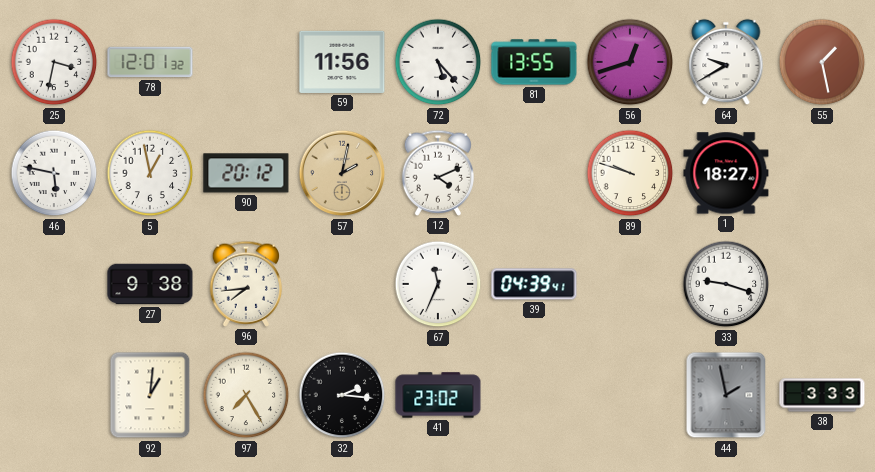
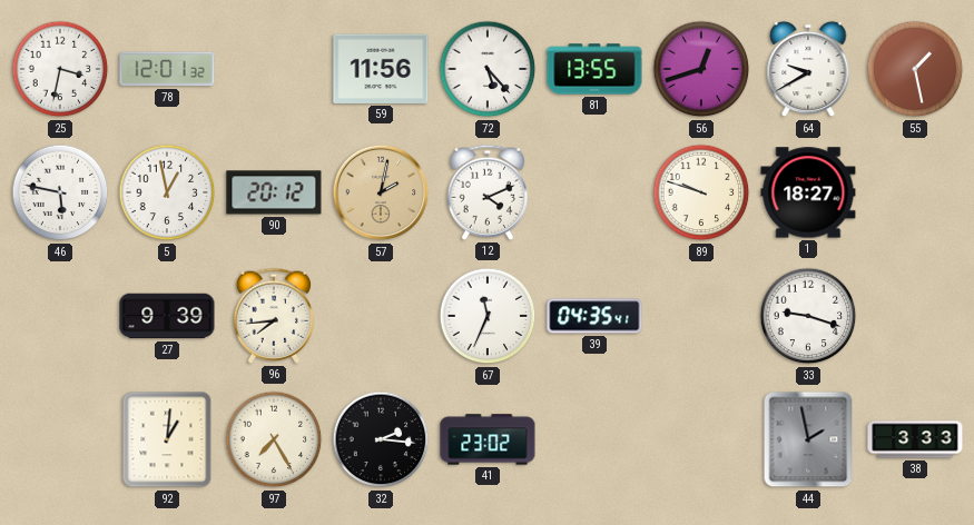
27: 9:38 -> 9:39
39: 04:39 -> 04:35
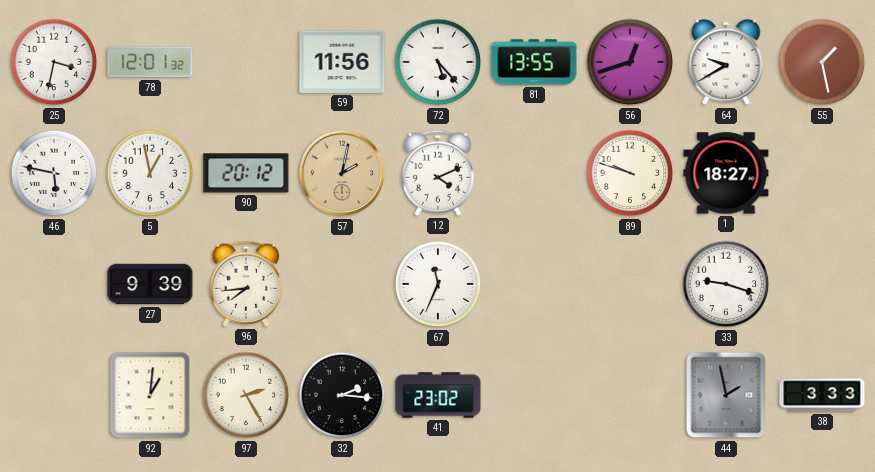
39: 04:35 -> none
97: 7:25 -> 2:25
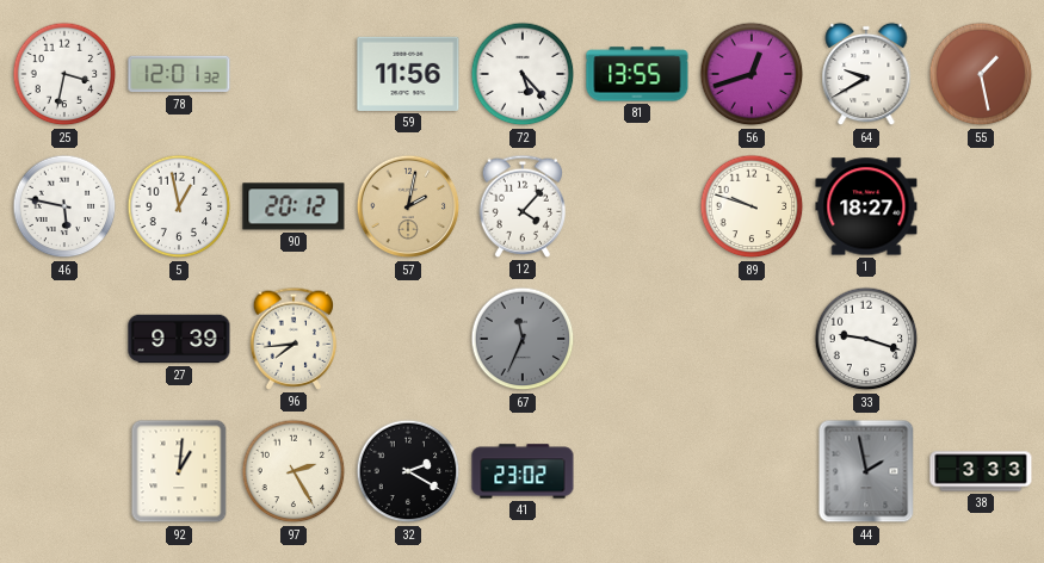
12: 4:11 -> 4:07
67 dial: white -> grey
32: 2:16 -> 2:20
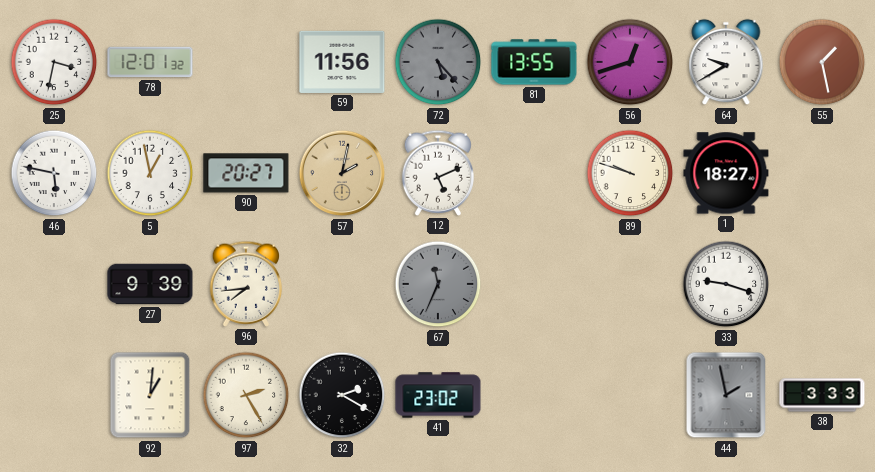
72 dial: white -> grey
90: 20:12 -> 20:27
12: 4:07 -> 5:11
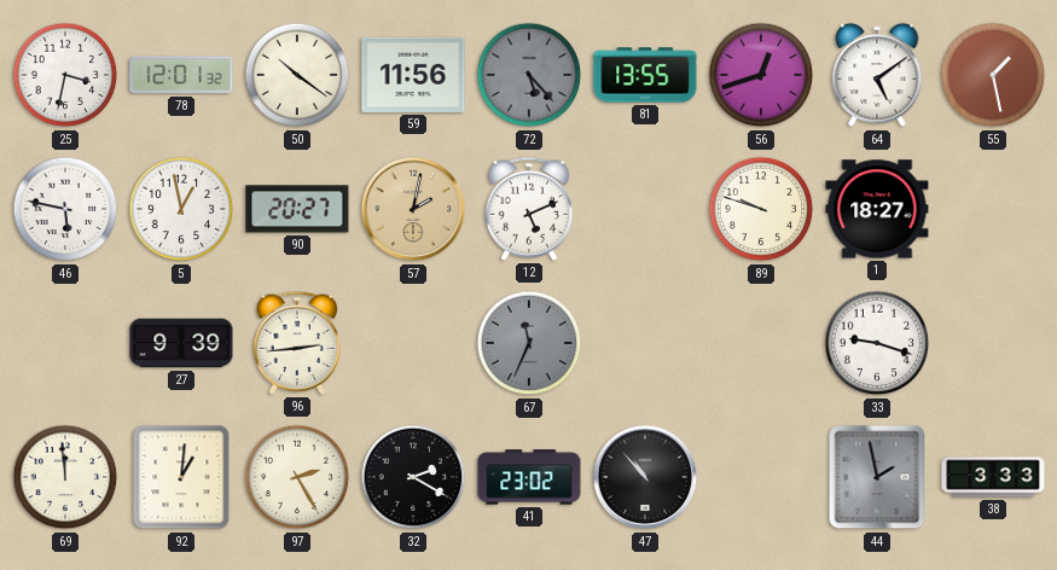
50: none -> 10:21
64: 9:40 -> 5:09
96: 7:44 -> 2:44
69: none -> 11:59
47: none -> 10:53
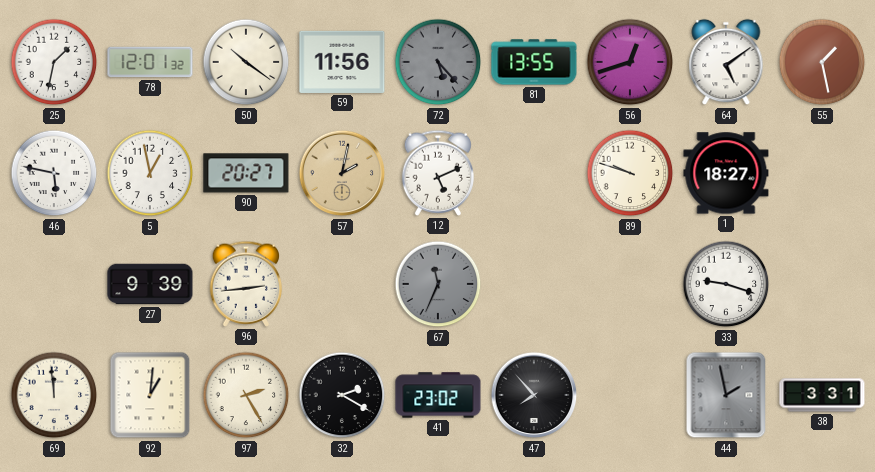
25: 3:32 -> 1:32
47: 10:53 -> 7:53
38: 3:33 -> 3:31
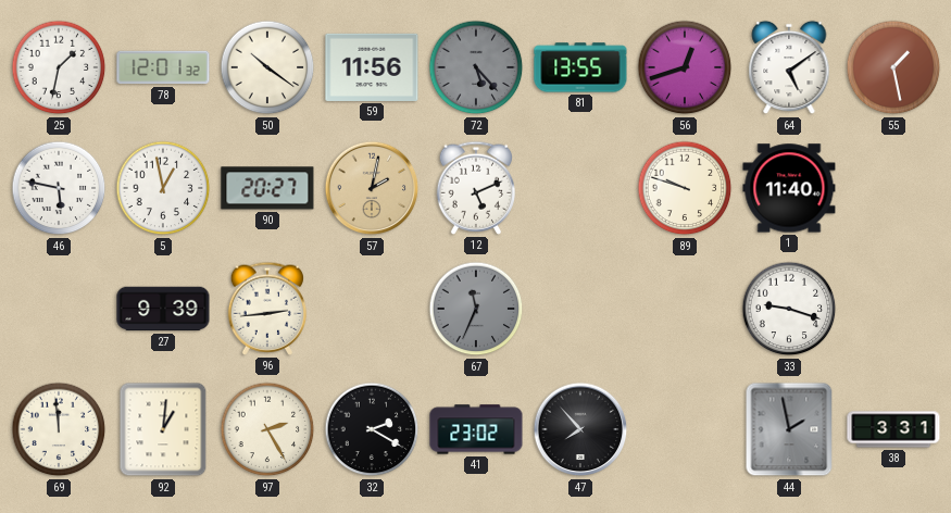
1: 18:27 -> 11:40
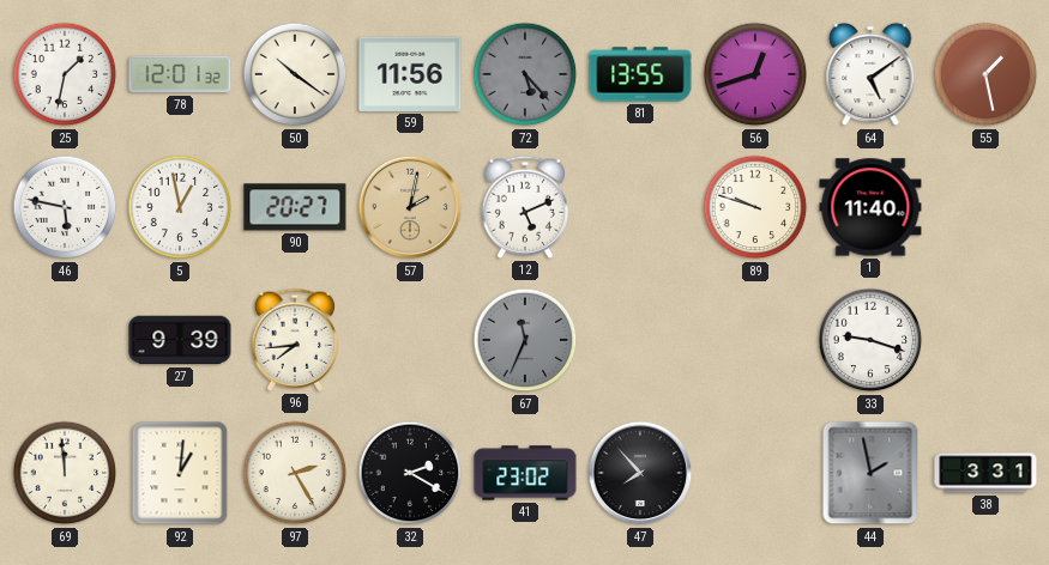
96: 2:44 -> 7:44
